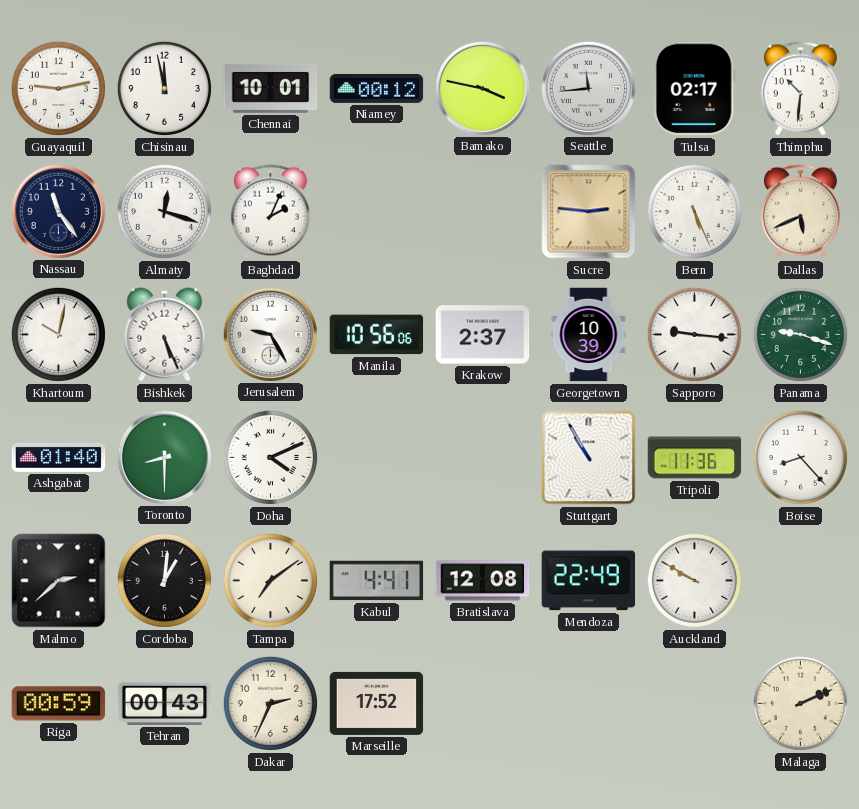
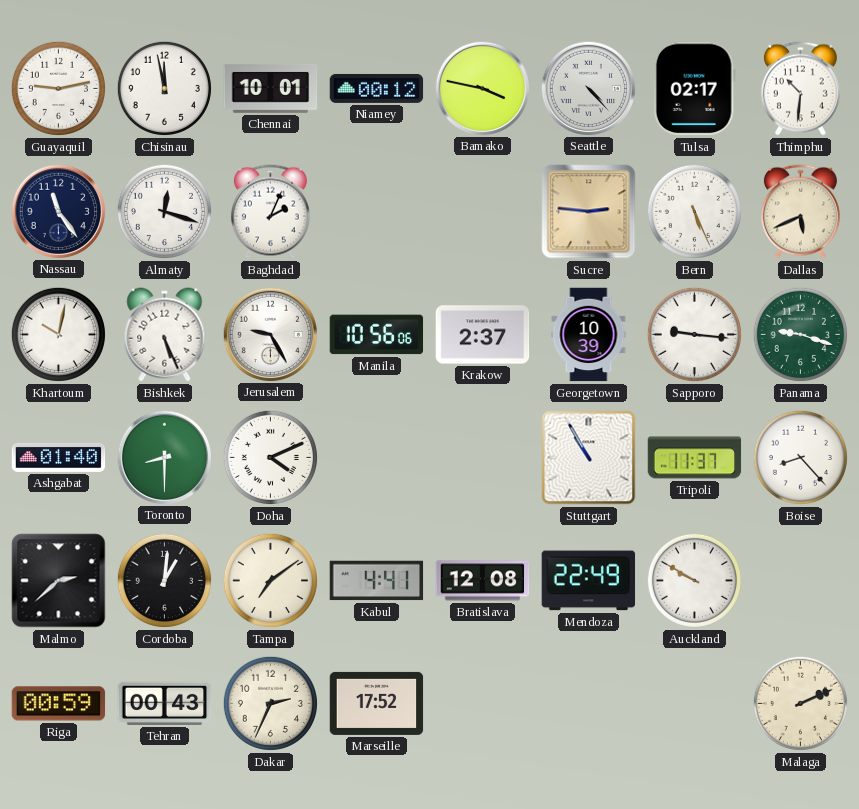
Seattle: 11:44 -> 4:23
Tripoli: 11:36 -> 11:37
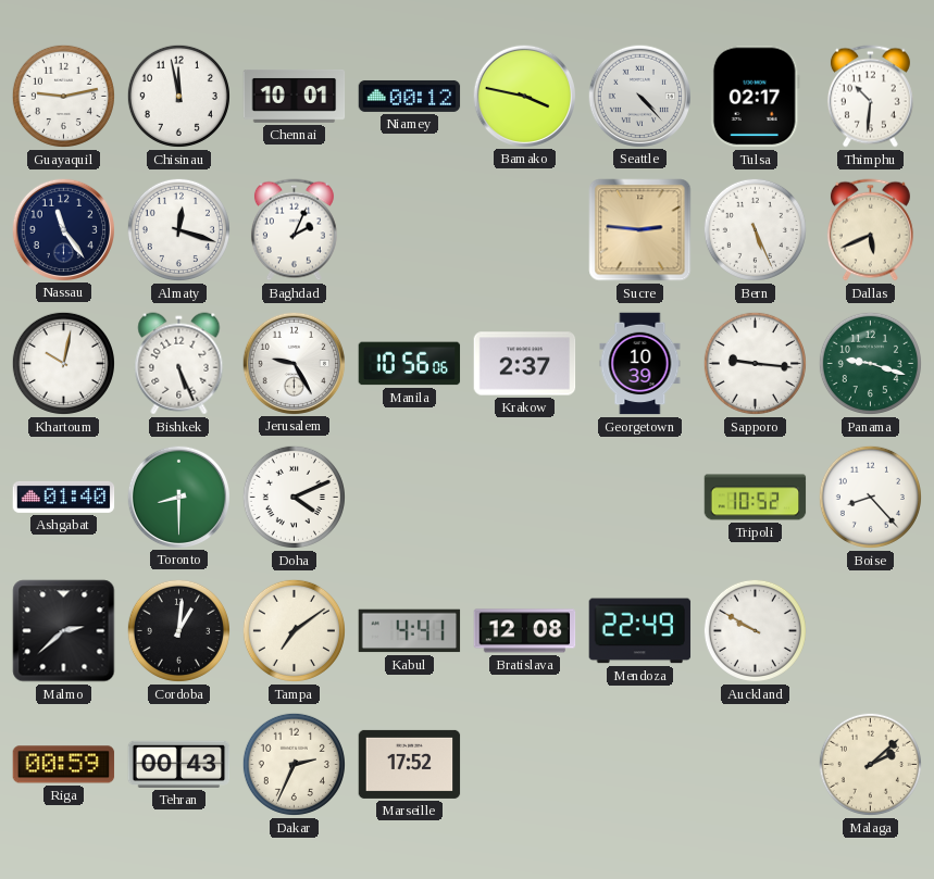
Stuttgart: 10:55 -> none
Tripoli: 11:37 -> 10:52
Malaga: 2:11 -> 2:08
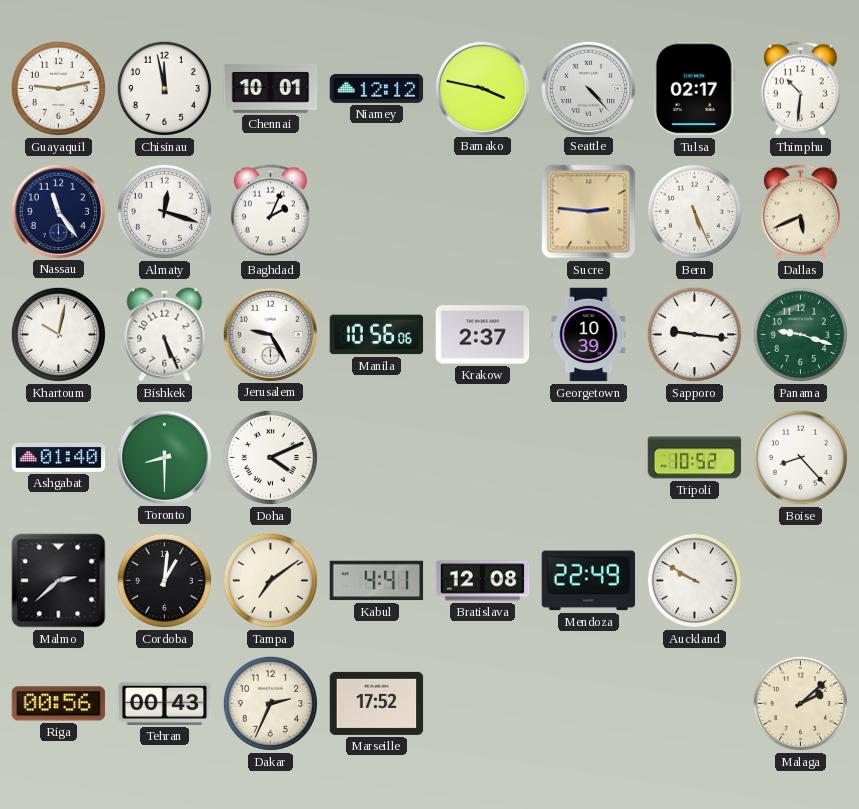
Niamey: 00:12 -> 12:12
Riga: 00:59 -> 00:56
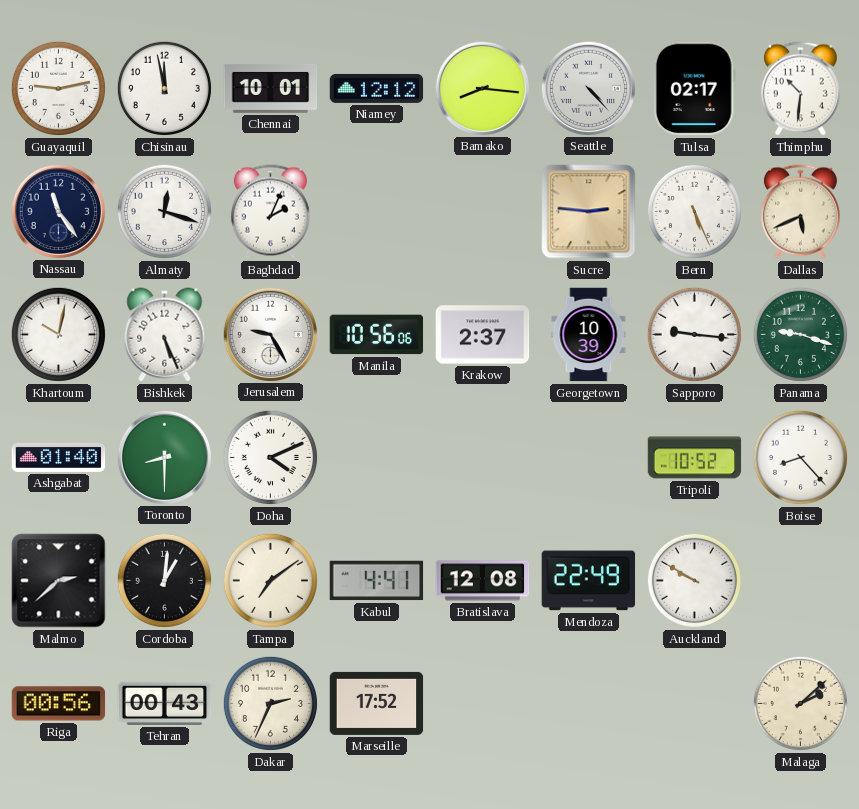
Bamako: 3:47 -> 8:16
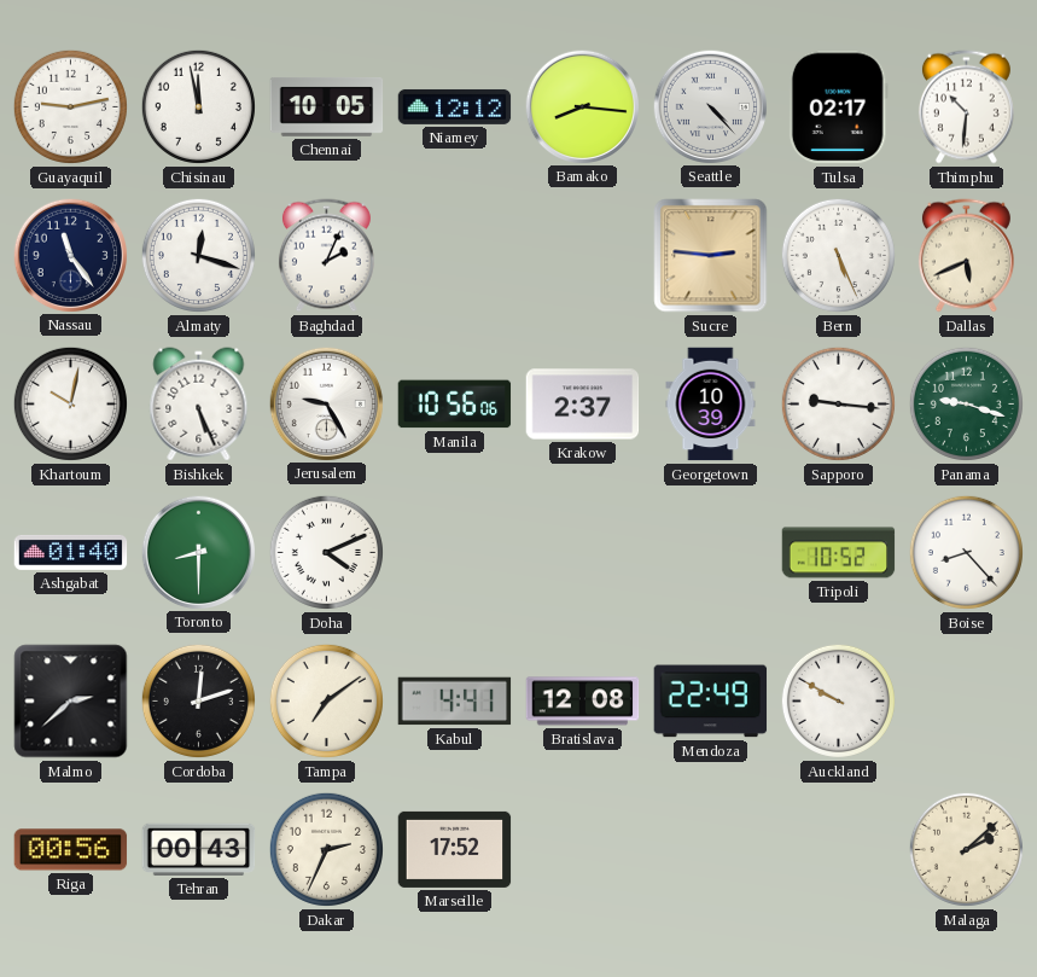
Chennai: 10:01 -> 10:05
Cordoba: 1:01 -> 12:12
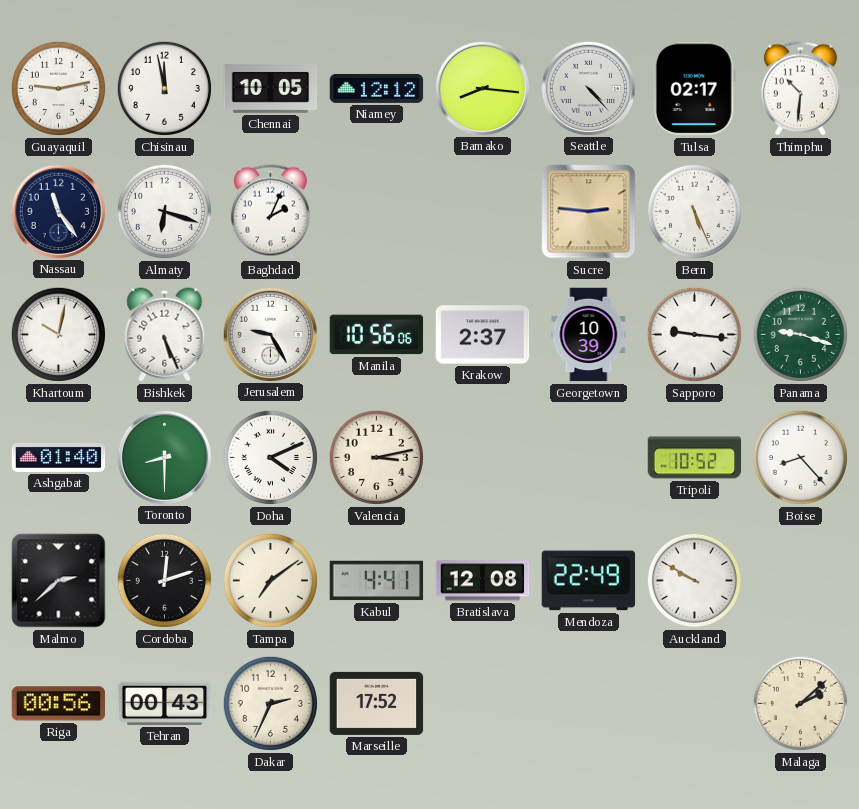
Almaty: 12:18 -> 6:18
Dallas: 5:41 -> none
Valencia: none -> 3:13
